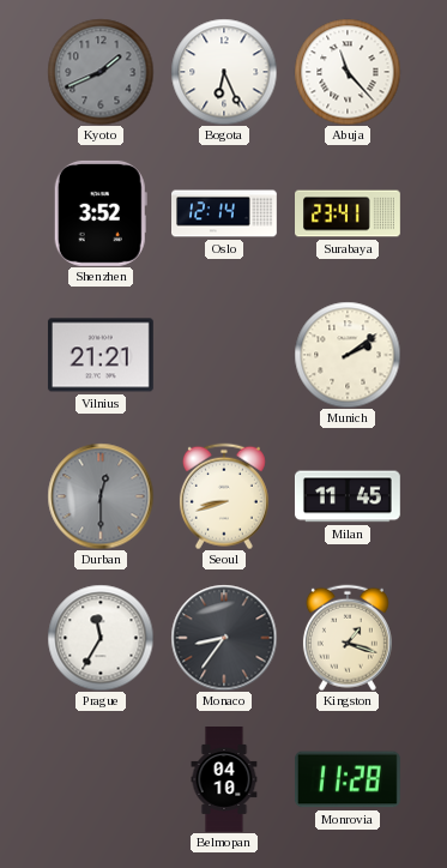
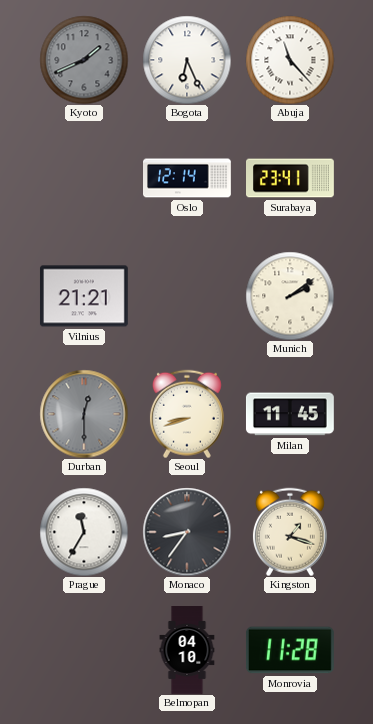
Shenzhen: 3:52 -> none
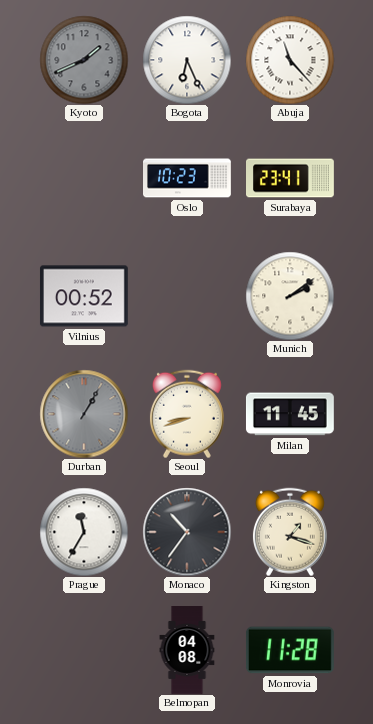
Oslo: 12:14 -> 10:23
Vilnius: 21:21 -> 00:52
Durban: 12:30 -> 1:05
Monaco: 8:36 -> 10:36
Belmopan: 04:10 -> 04:08
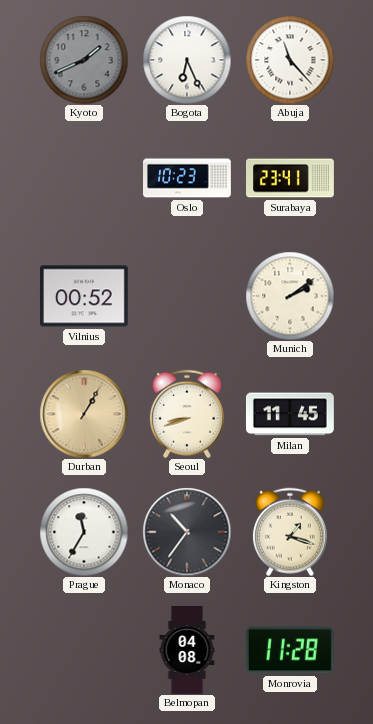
Durban dial: grey -> champagne
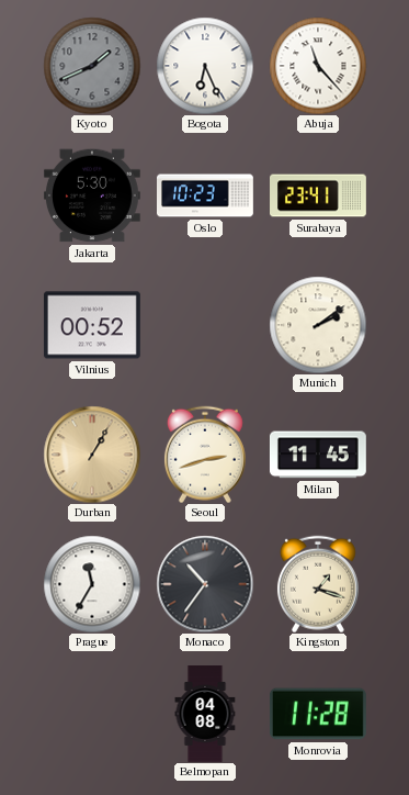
Jakarta: none -> 5:30
Seoul: 8:42 -> 2:42
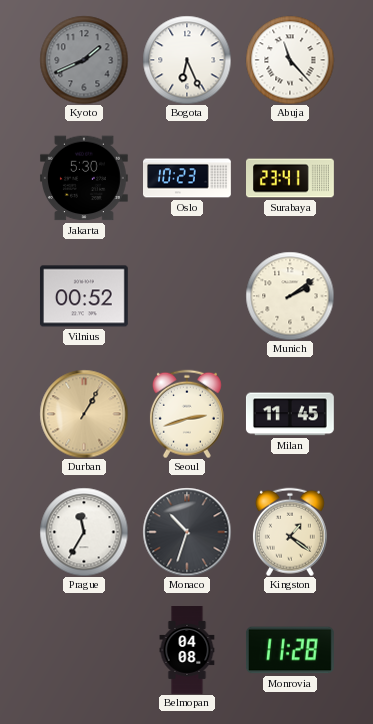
Monaco: 10:36 -> 10:33
Kingston: 1:18 -> 1:21
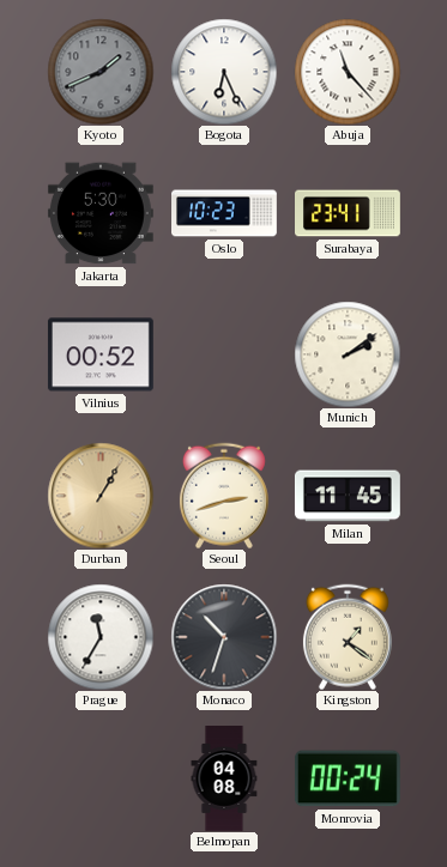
Monrovia: 11:28 -> 00:24
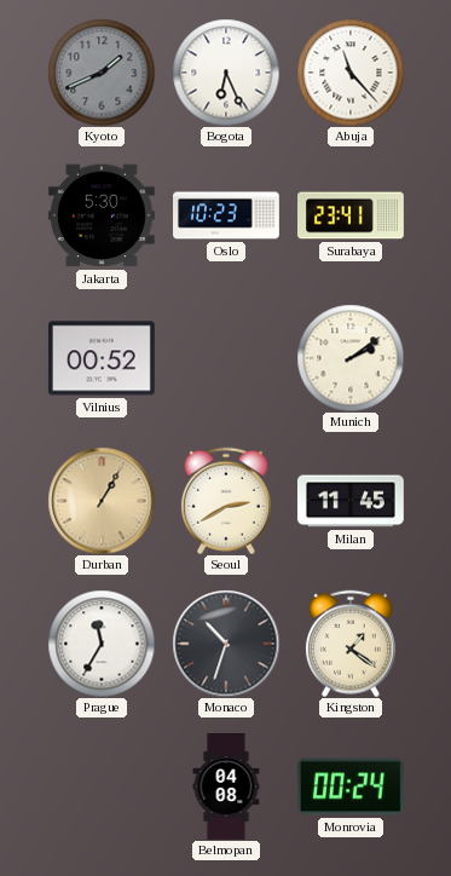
Seoul: 2:42 -> 2:40
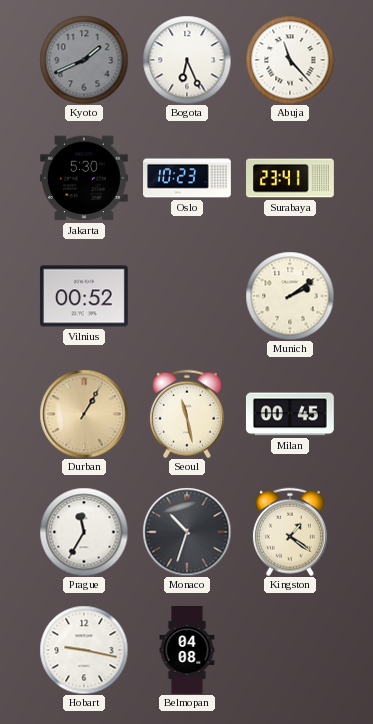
Seoul: 2:40 -> 11:28
Milan: 11:45 -> 00:45
Hobart: none -> 9:17
Monrovia: 00:24 -> none
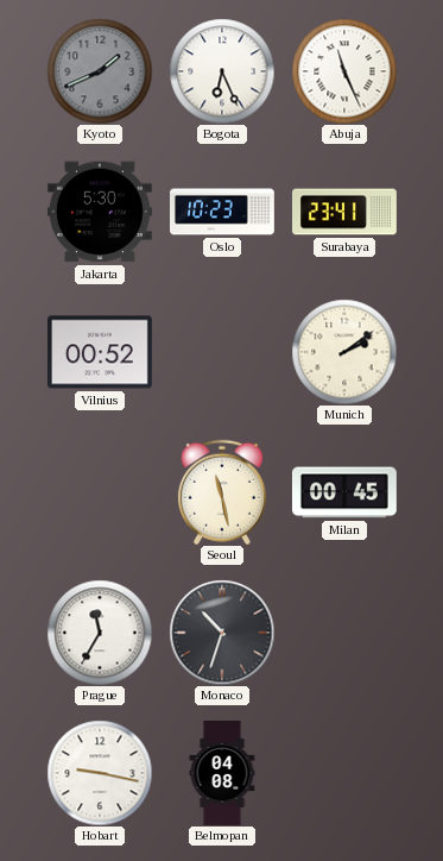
Abuja: 11:23 -> 11:26
Durban: 1:05 -> none
Kingston: 1:21 -> none
